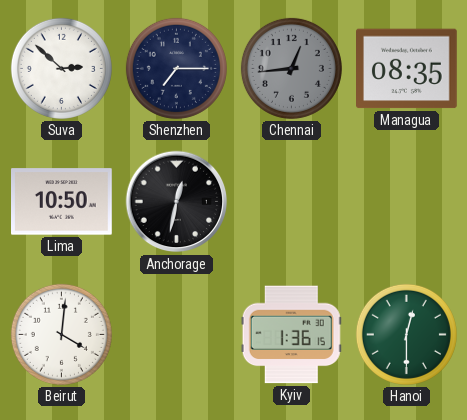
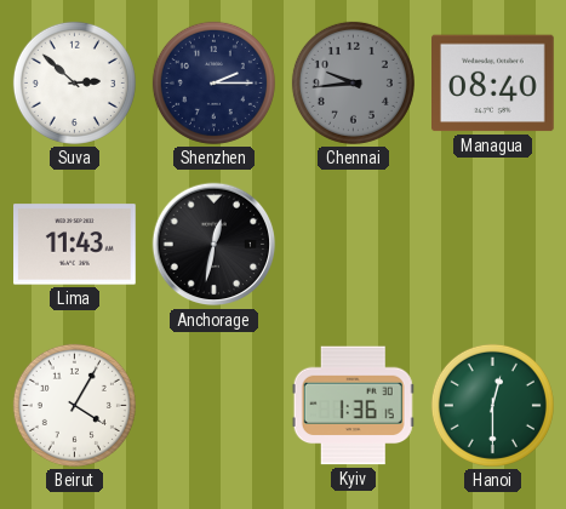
Shenzhen: 7:15 -> 2:15
Chennai: 12:44 -> 9:44
Managua: 08:35 -> 08:40
Lima: 10:50 -> 11:43
Beirut: 4:01 -> 4:05
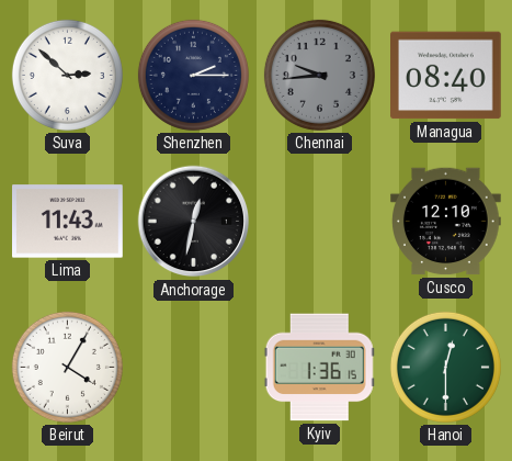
Cusco: none -> 12:10
